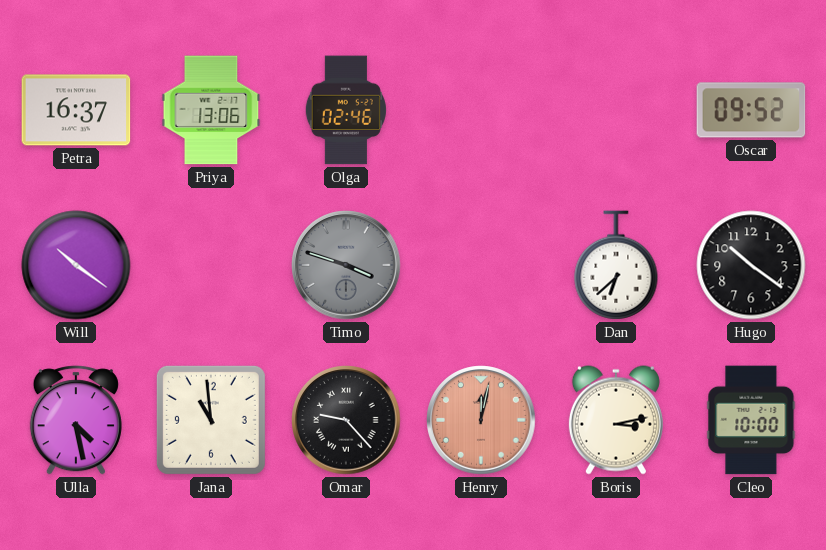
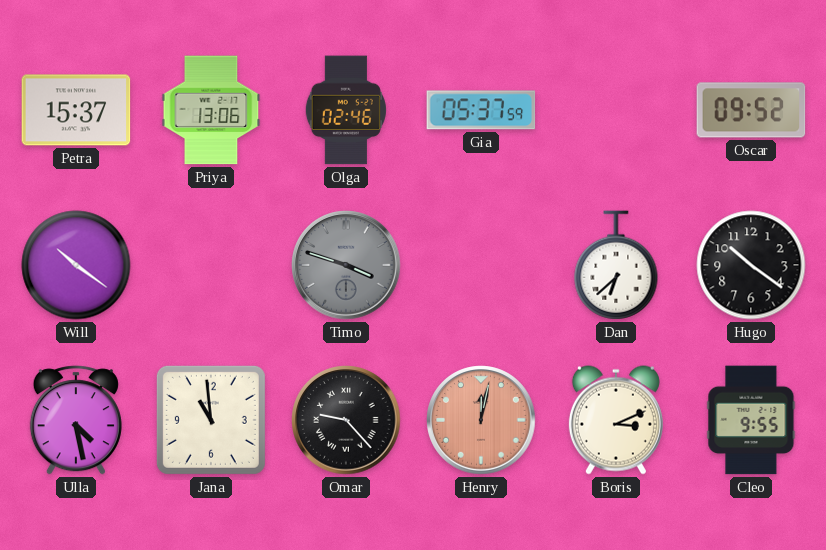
Petra: 16:37 -> 15:37
Gia: none -> 05:37
Boris: 3:13 -> 3:11
Cleo: 10:00 -> 9:55
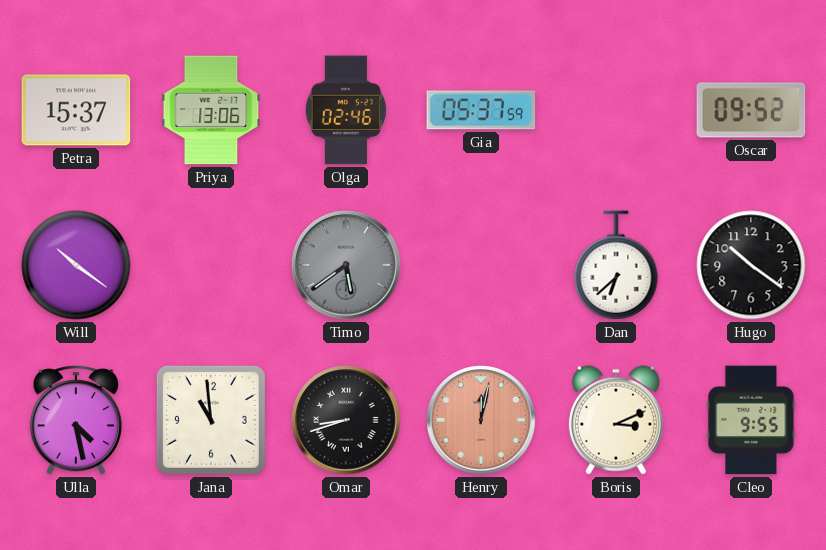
Timo: 3:48 -> 5:39
Omar: 9:23 -> 8:42
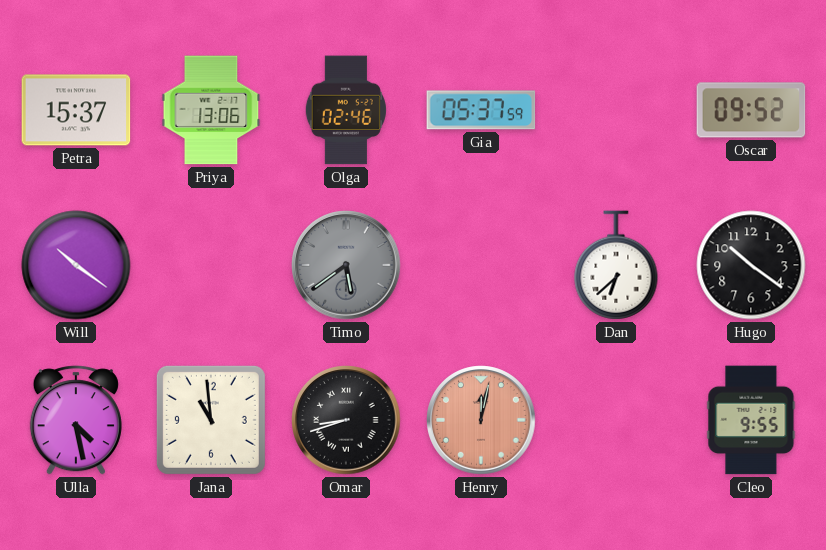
Boris: 3:11 -> none
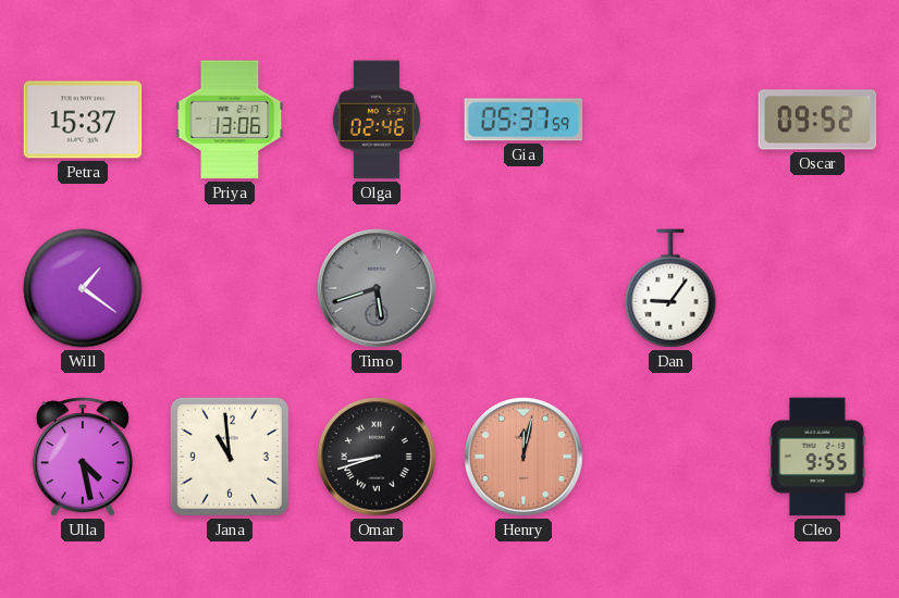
Will: 10:21 -> 1:21
Timo: 5:39 -> 5:42
Dan: 6:38 -> 9:06
Hugo: 10:21 -> none
